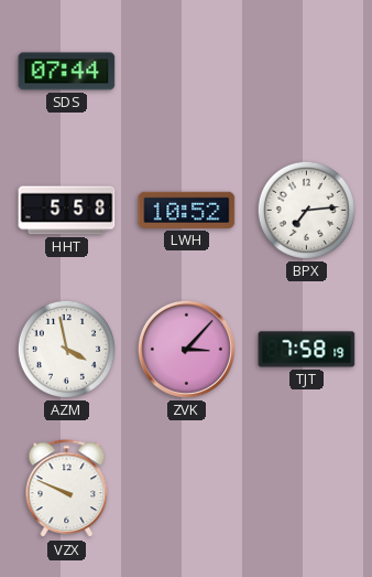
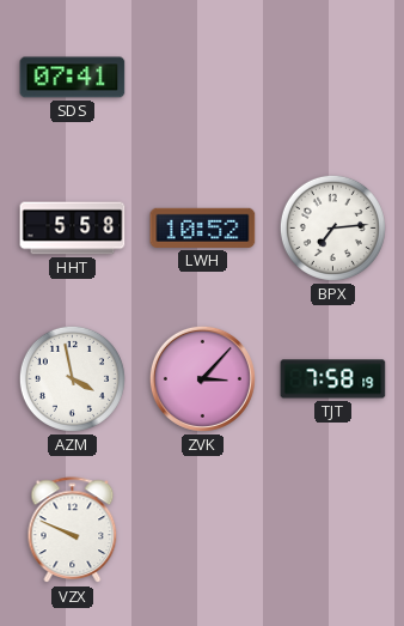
SDS: 07:44 -> 07:41
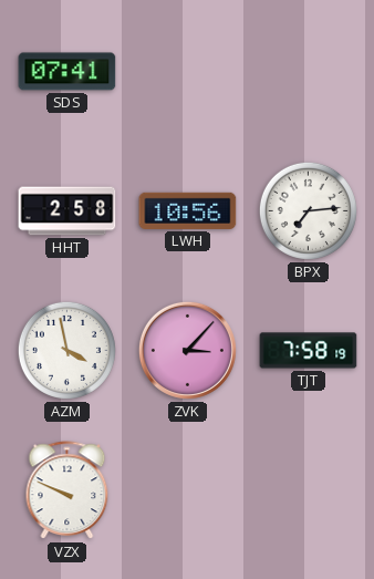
HHT: 5:58 -> 2:58
LWH: 10:52 -> 10:56
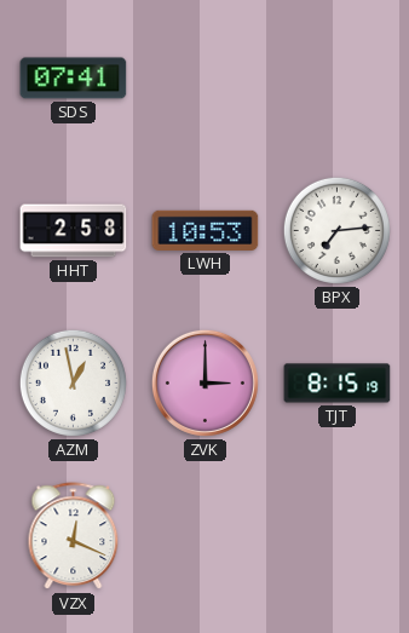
LWH: 10:56 -> 10:53
AZM: 3:58 -> 12:58
ZVK: 3:07 -> 3:00
TJT: 7:58 -> 8:15
VZX: 9:49 -> 12:19
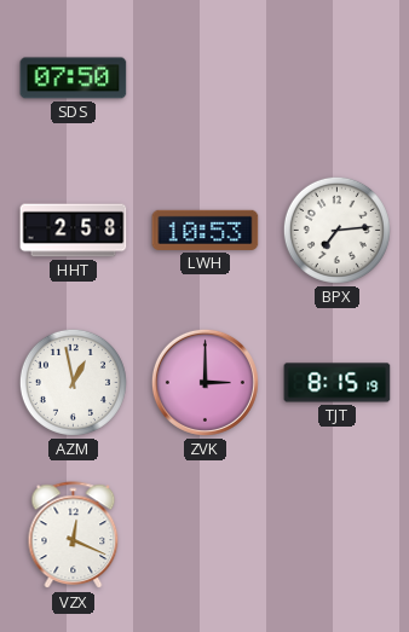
SDS: 07:41 -> 07:50
